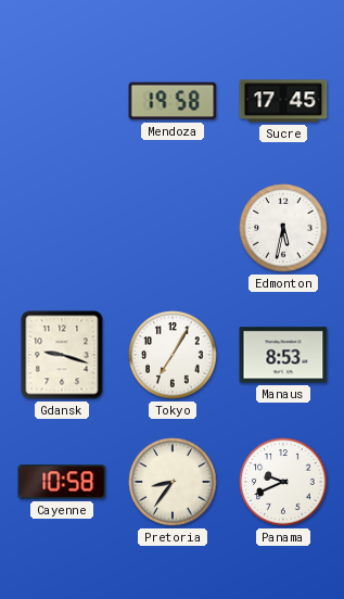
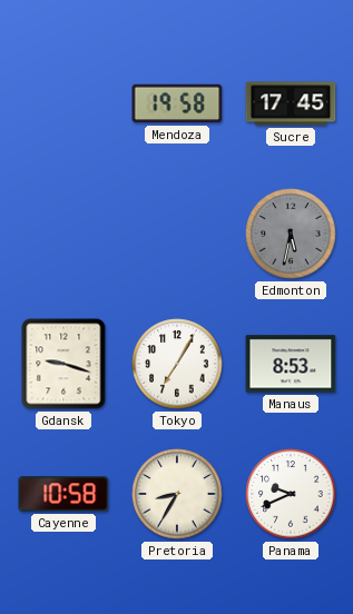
Edmonton dial: white -> grey
Pretoria: 8:36 -> 8:35
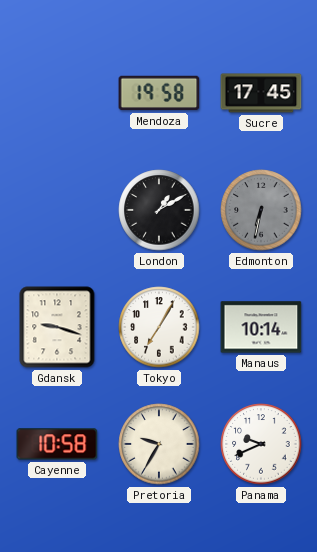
London: none -> 1:10
Edmonton: 5:32 -> 6:32
Manaus: 8:53 -> 10:14
Pretoria: 8:35 -> 9:35
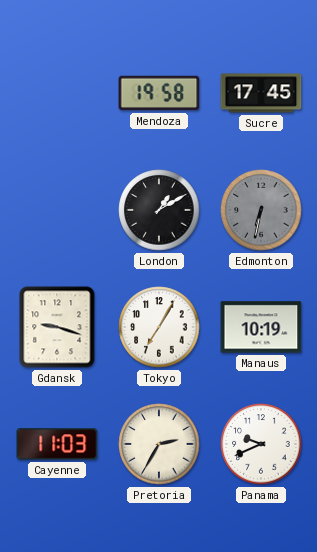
Manaus: 10:14 -> 10:19
Cayenne: 10:58 -> 11:03
Pretoria: 9:35 -> 2:35
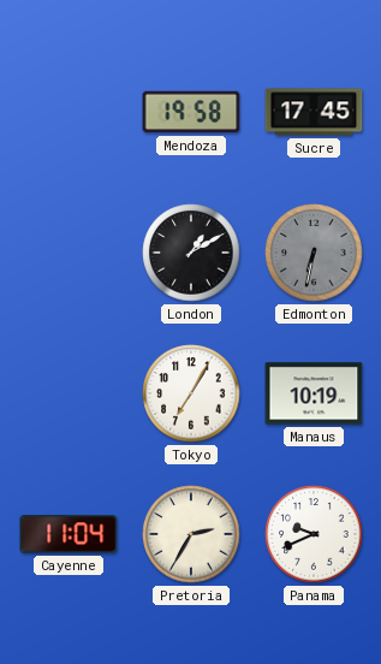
Gdansk: 9:18 -> none
Cayenne: 11:03 -> 11:04
